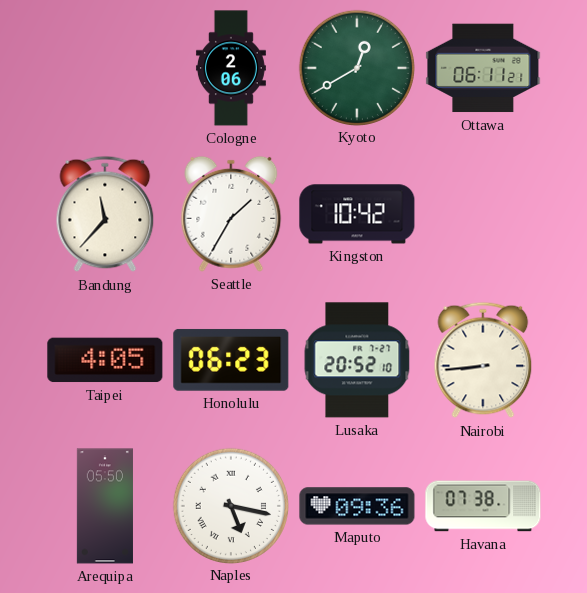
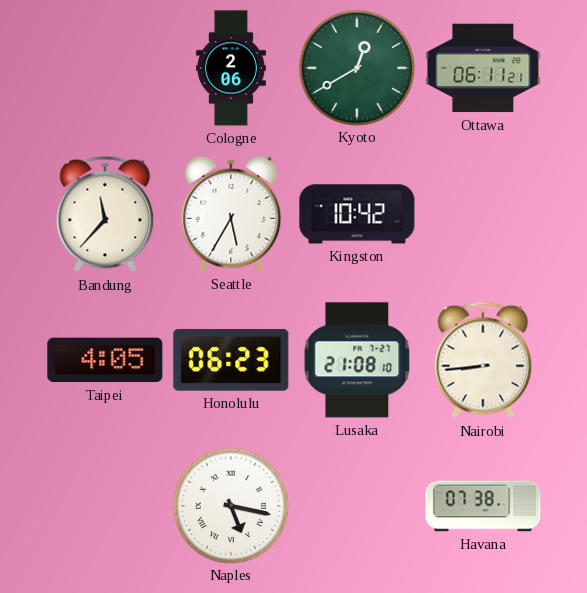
Seattle: 1:35 -> 5:35
Lusaka: 20:52 -> 21:08
Arequipa: 05:50 -> none
Maputo: 09:36 -> none
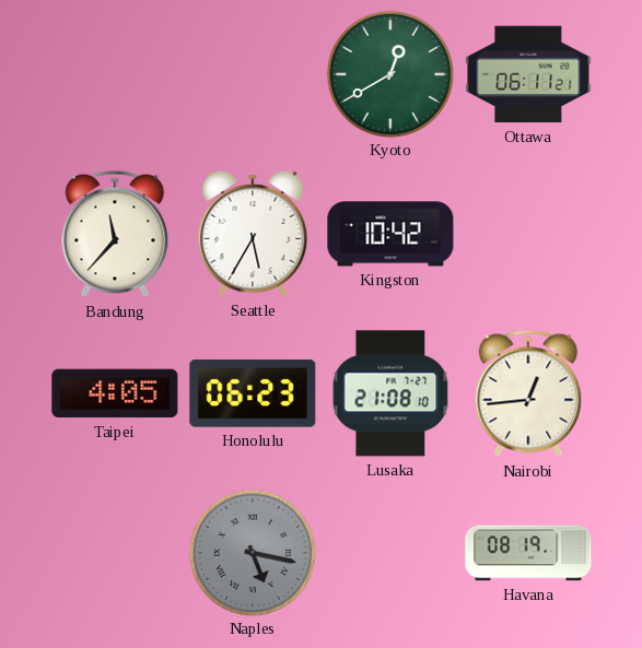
Cologne: 2:06 -> none
Nairobi: 8:44 -> 12:44
Naples dial: white -> grey
Havana: 07:38 -> 08:19
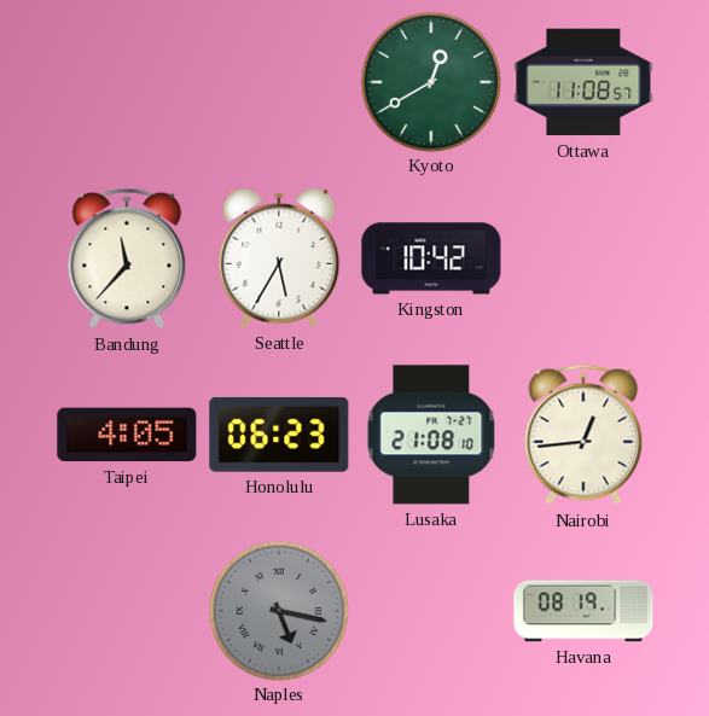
Ottawa: 06:11 -> 11:08
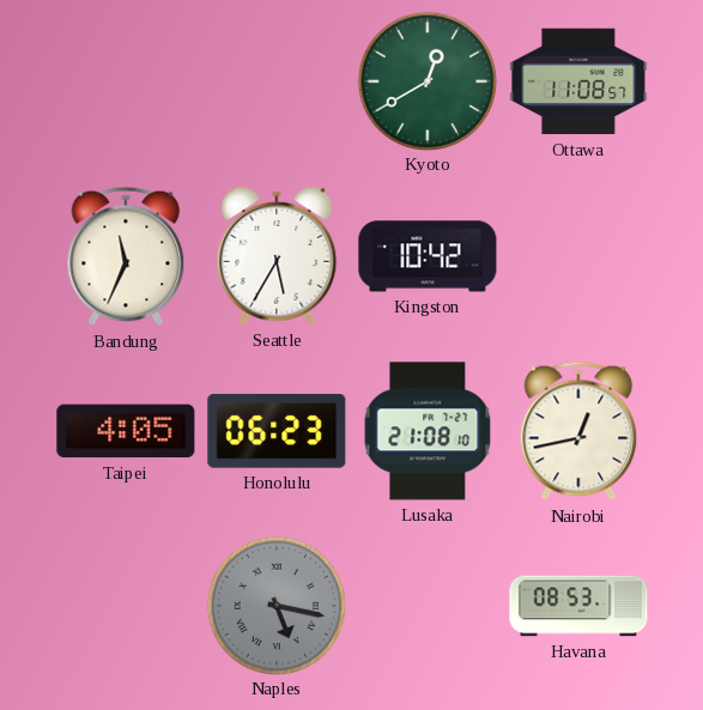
Bandung: 11:37 -> 11:34
Nairobi: 12:44 -> 12:43
Havana: 08:19 -> 08:53
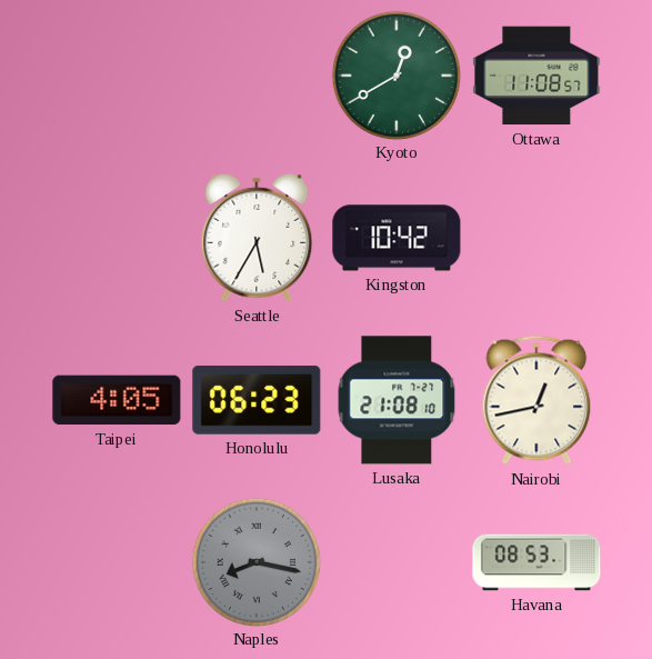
Bandung: 11:34 -> none
Naples: 5:17 -> 8:17
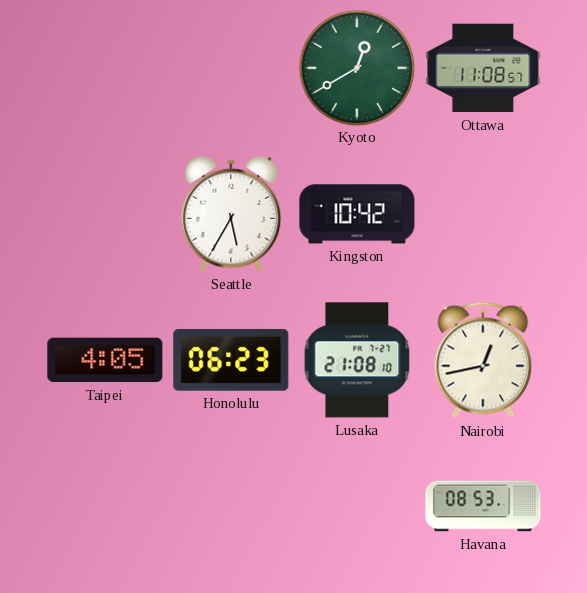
Naples: 8:17 -> none
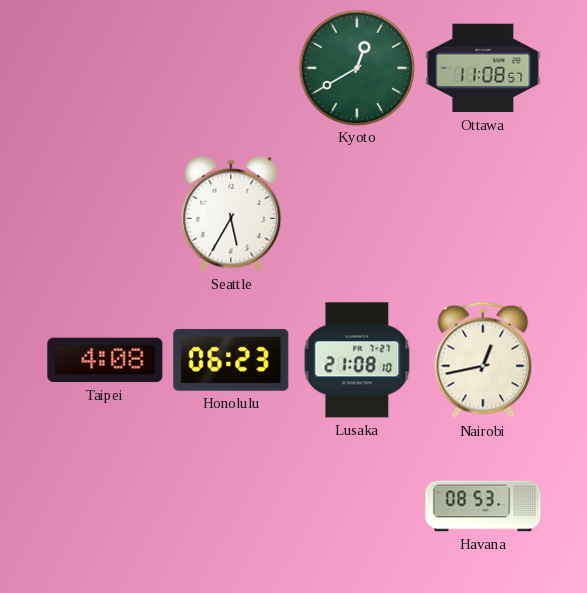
Kingston: 10:42 -> none
Taipei: 4:05 -> 4:08
